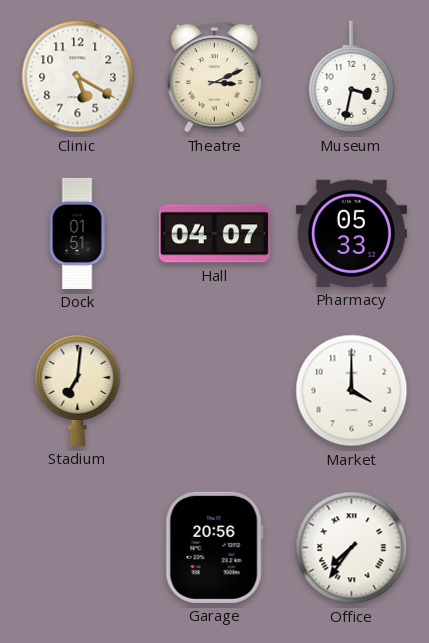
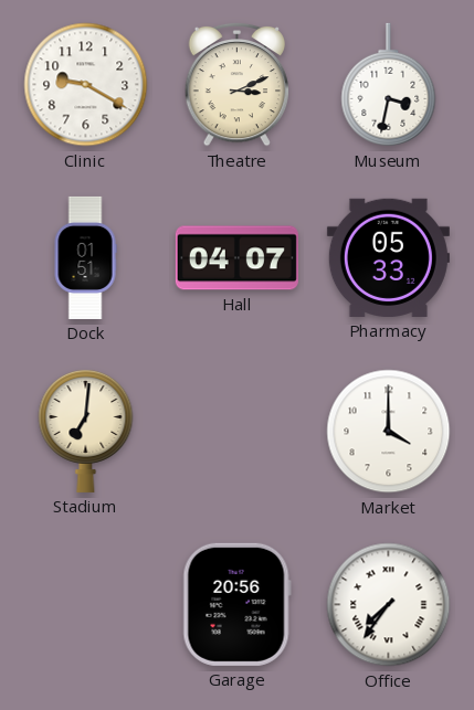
Clinic: 5:20 -> 9:20
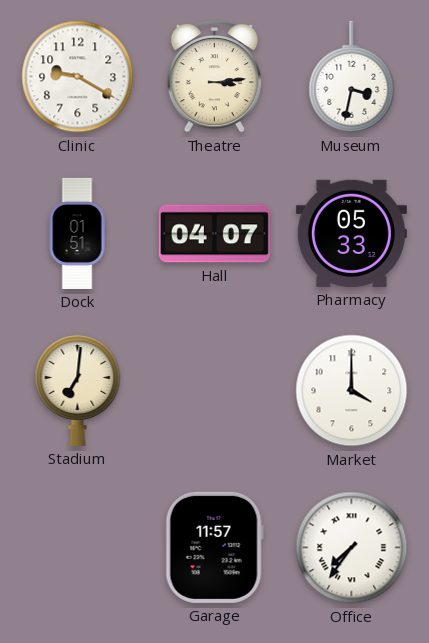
Theatre: 3:11 -> 3:14
Garage: 20:56 -> 11:57
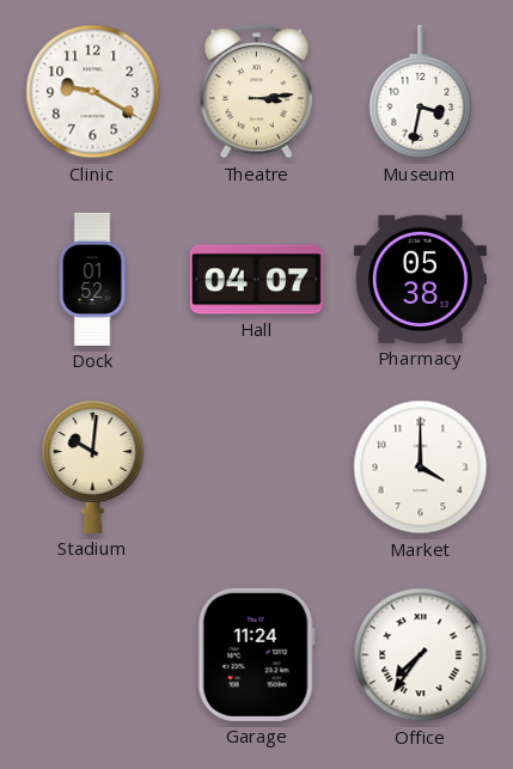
Dock: 01:51 -> 01:52
Pharmacy: 05:33 -> 05:38
Stadium: 7:01 -> 10:01
Garage: 11:57 -> 11:24
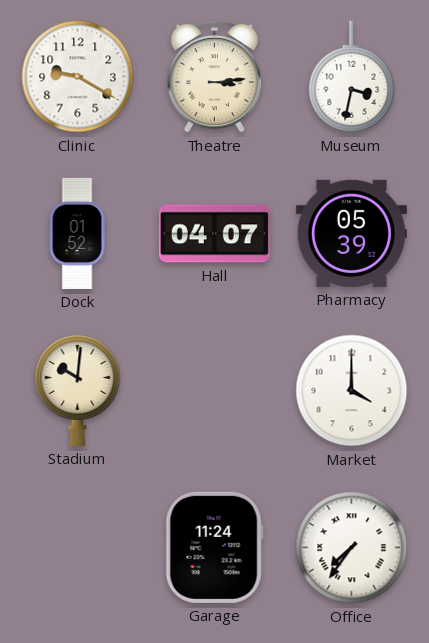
Pharmacy: 05:38 -> 05:39
